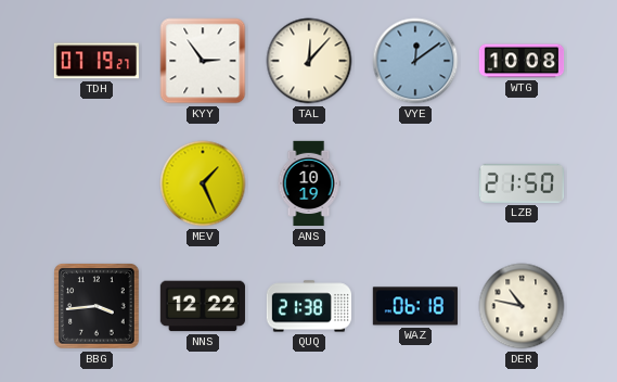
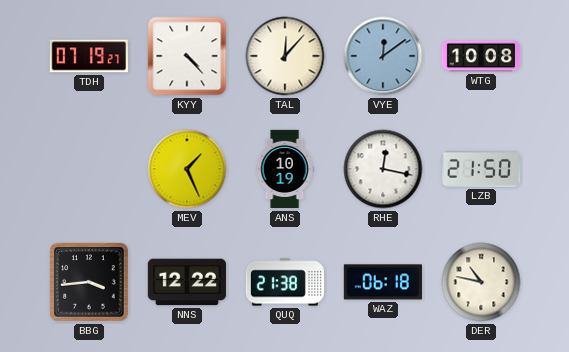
KYY: 2:54 -> 4:23
RHE: none -> 12:17
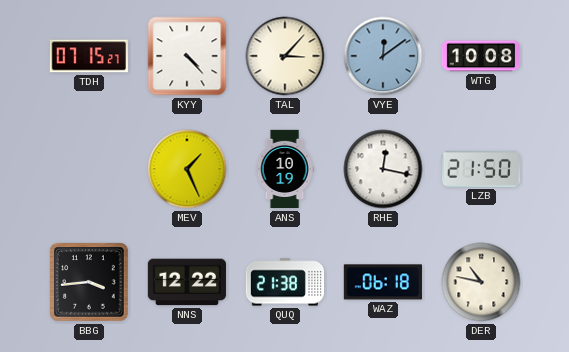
TDH: 07:19 -> 07:15
TAL: 12:07 -> 3:07
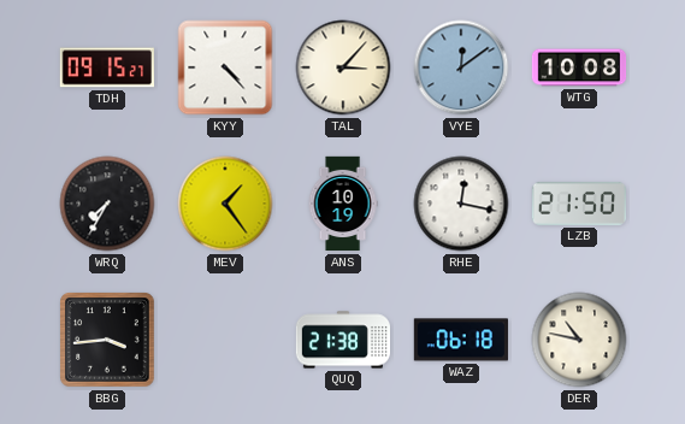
TDH: 07:15 -> 09:15
WRQ: none -> 7:35
MEV: 1:26 -> 1:24
NNS: 12:22 -> none
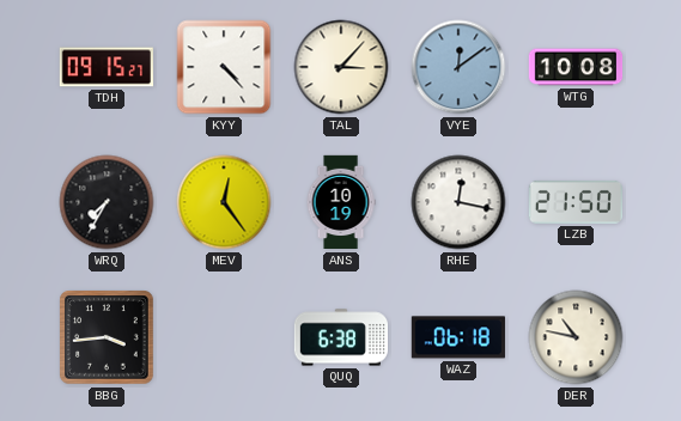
MEV: 1:24 -> 12:24
QUQ: 21:38 -> 6:38
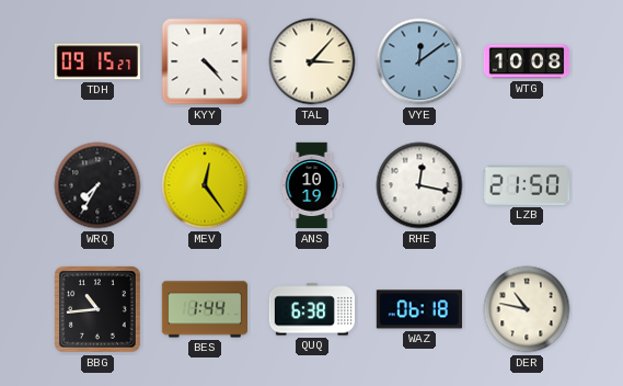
BBG: 3:44 -> 10:44
BES: none -> 1:44
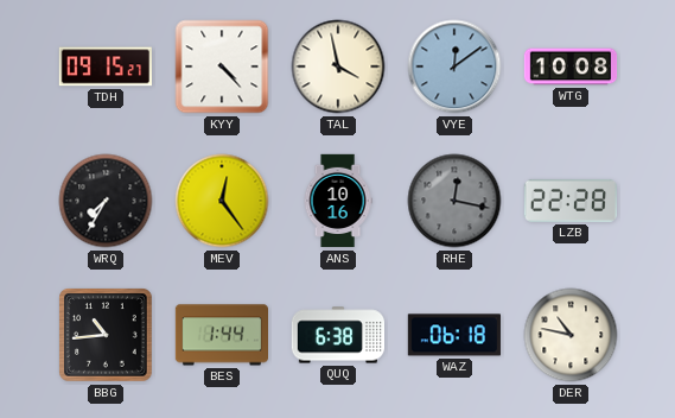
TAL: 3:07 -> 3:58
ANS: 10:19 -> 10:16
RHE dial: white -> grey
LZB: 21:50 -> 22:28
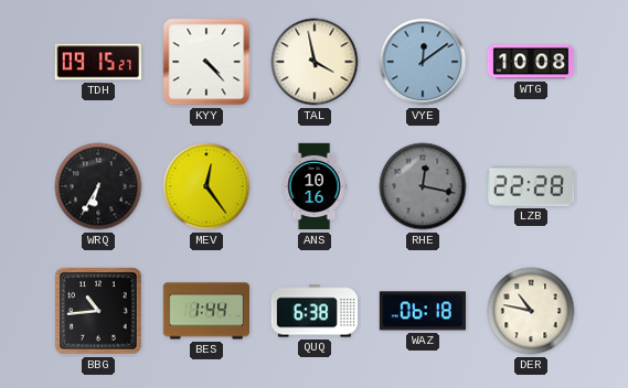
WRQ: 7:35 -> 6:35
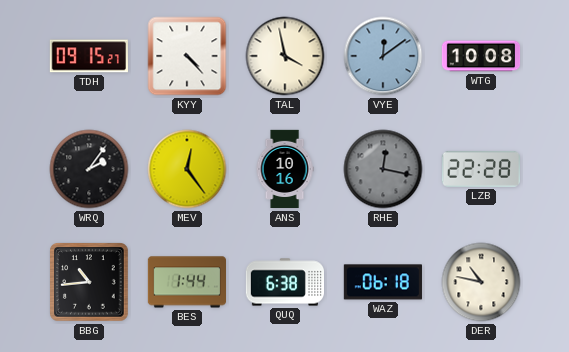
WRQ: 6:35 -> 2:06
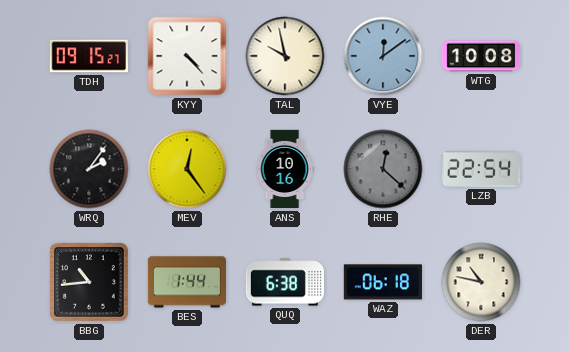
TAL: 3:58 -> 9:58
RHE: 12:17 -> 12:22
LZB: 22:28 -> 22:54
